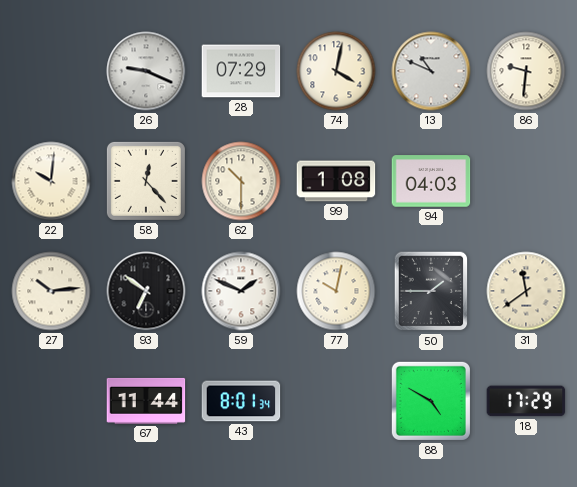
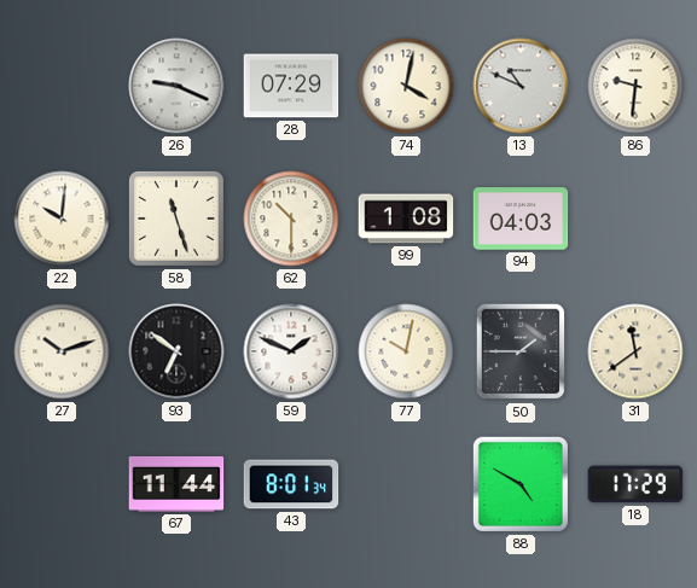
58: 12:23 -> 11:27
27: 10:14 -> 10:12
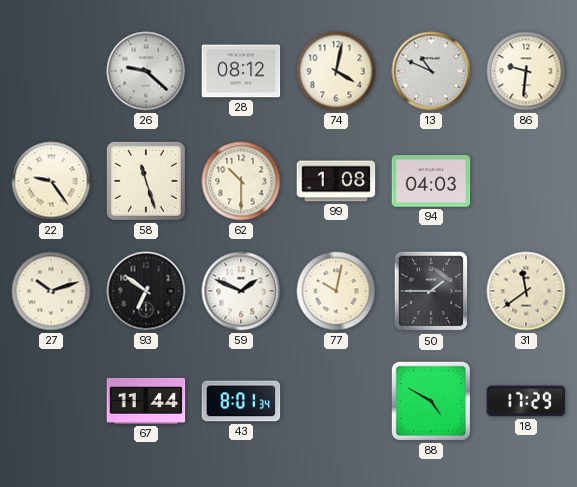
26: 9:19 -> 9:22
28: 07:29 -> 08:12
22: 10:01 -> 9:24
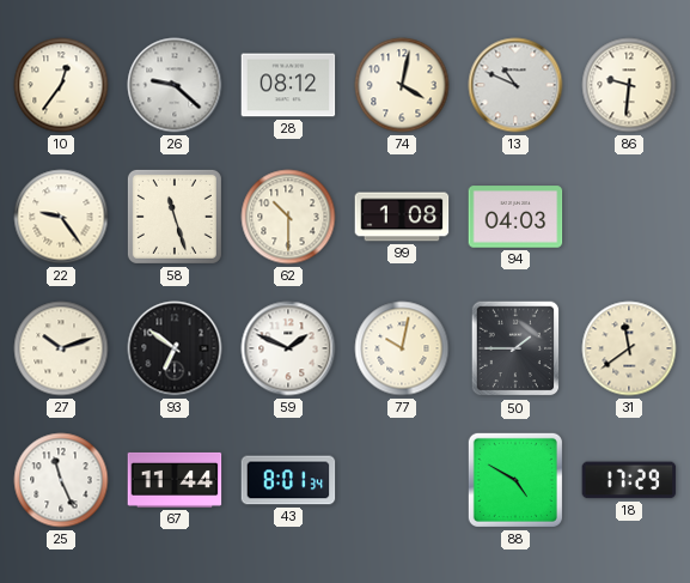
10: none -> 12:36
25: none -> 11:26
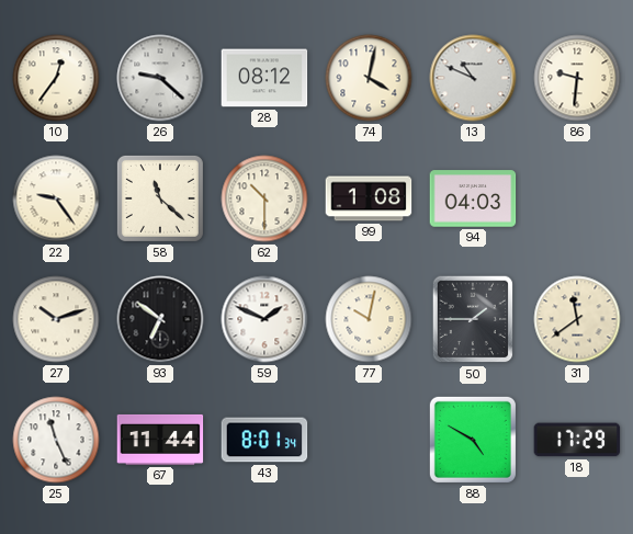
58: 11:27 -> 11:22
